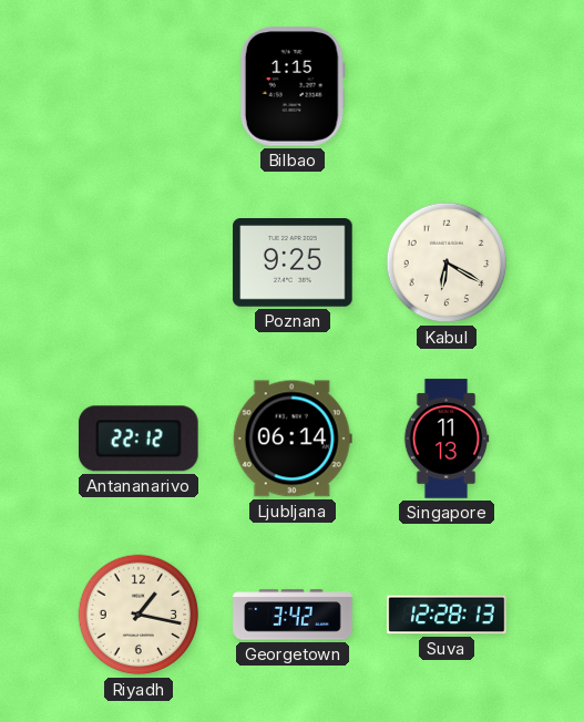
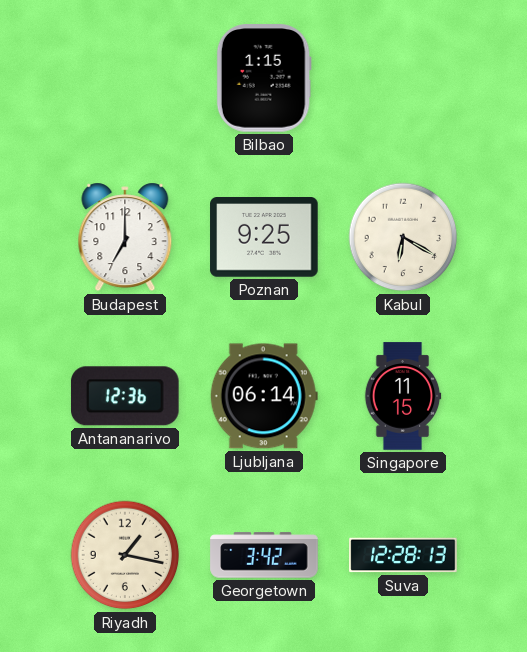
Budapest: none -> 7:00
Antananarivo: 22:12 -> 12:36
Singapore: 11:13 -> 11:15
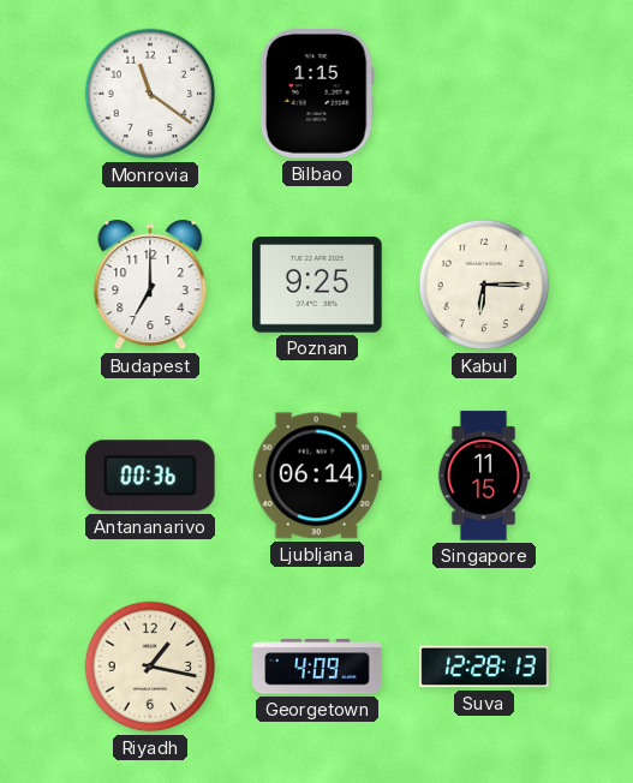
Monrovia: none -> 11:21
Kabul: 6:20 -> 6:15
Antananarivo: 12:36 -> 00:36
Georgetown: 3:42 -> 4:09
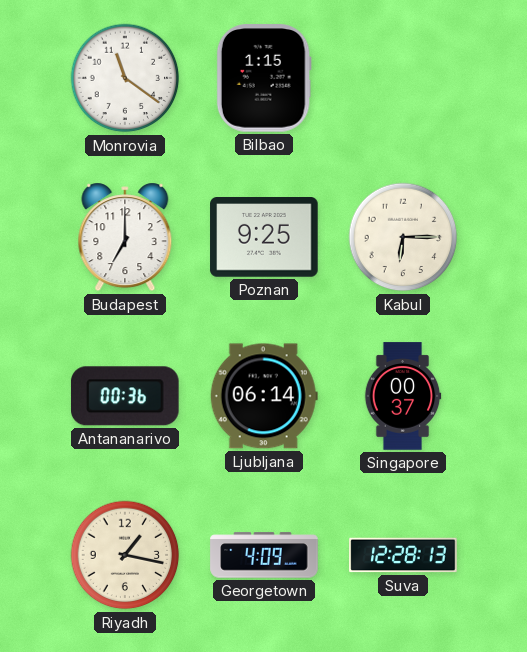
Singapore: 11:15 -> 00:37
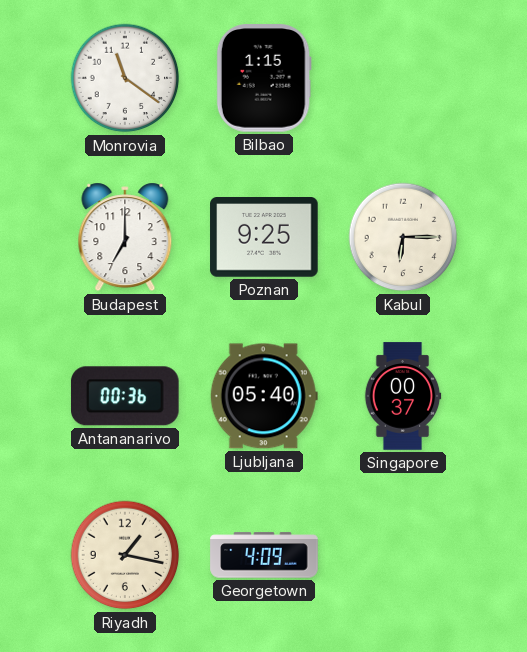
Ljubljana: 06:14 -> 05:40
Suva: 12:28 -> none
